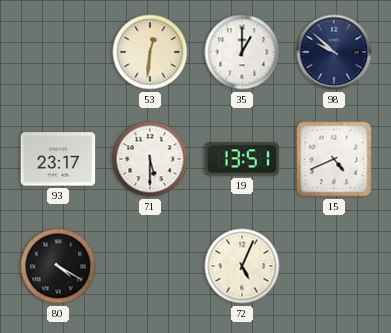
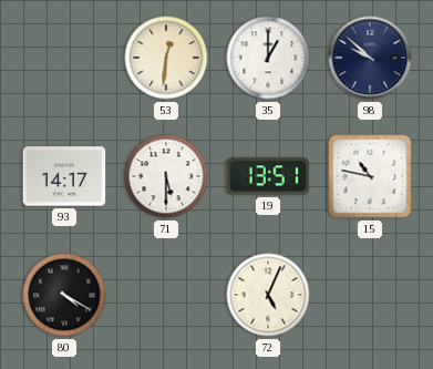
93: 23:17 -> 14:17
15: 4:41 -> 10:47
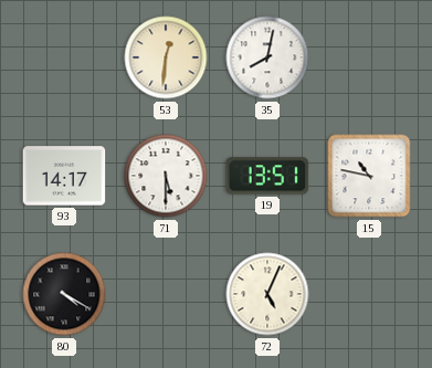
35: 1:00 -> 8:02
98: 9:52 -> none
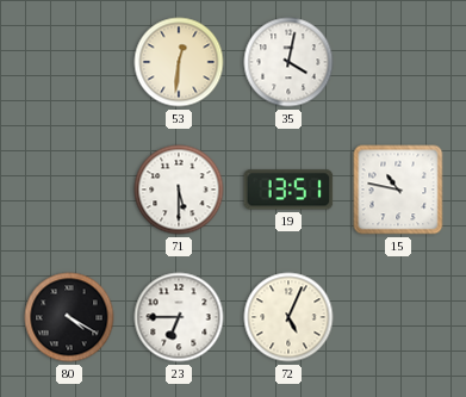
35: 8:02 -> 4:02
93: 14:17 -> none
23: none -> 6:45
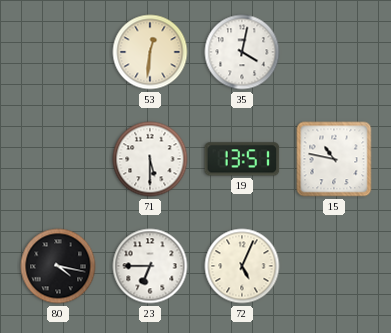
80: 4:20 -> 4:17
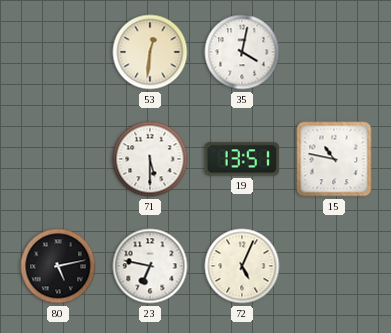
80: 4:17 -> 5:13
23: 6:45 -> 6:47
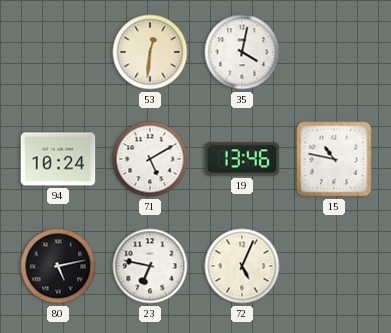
94: none -> 10:24
71: 5:30 -> 5:10
19: 13:51 -> 13:46
